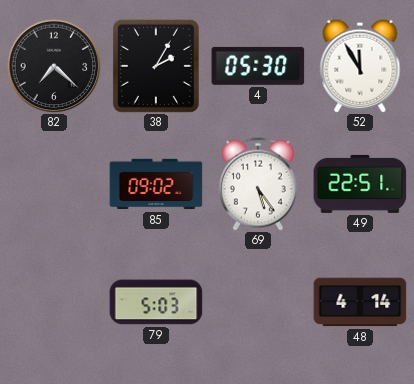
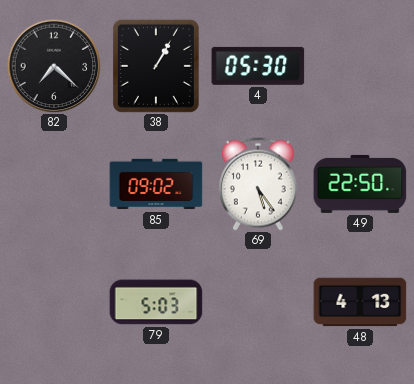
38: 2:05 -> 1:05
52: 11:55 -> none
49: 22:51 -> 22:50
48: 4:14 -> 4:13
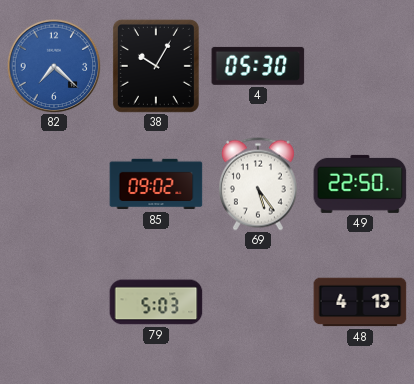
82 dial: black -> blue
38: 1:05 -> 10:05
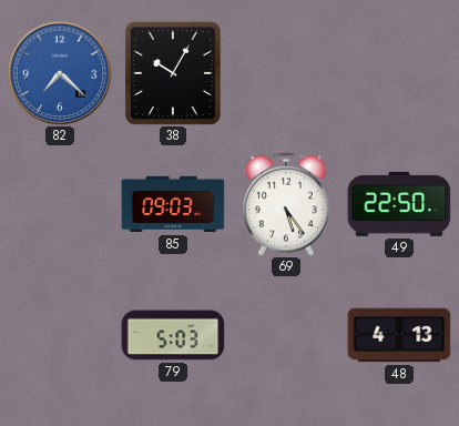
4: 05:30 -> none
85: 09:02 -> 09:03
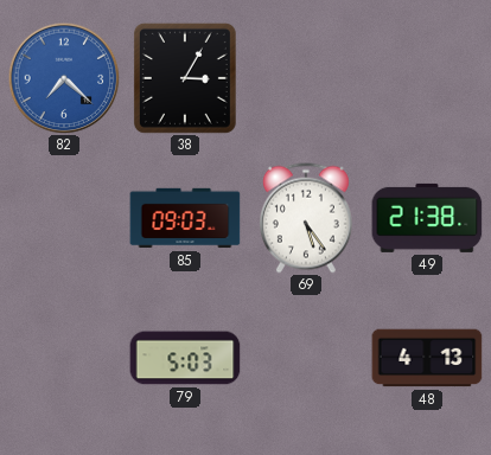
38: 10:05 -> 3:05
49: 22:50 -> 21:38
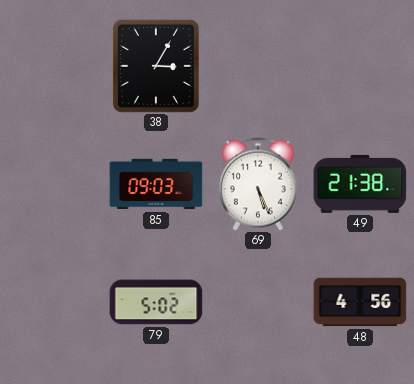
82: 7:22 -> none
69: 5:24 -> 5:26
79: 5:03 -> 5:02
48: 4:13 -> 4:56
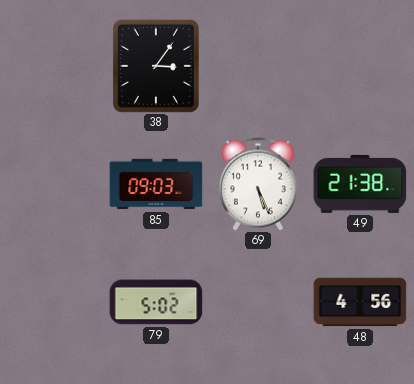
38: 3:05 -> 3:06
